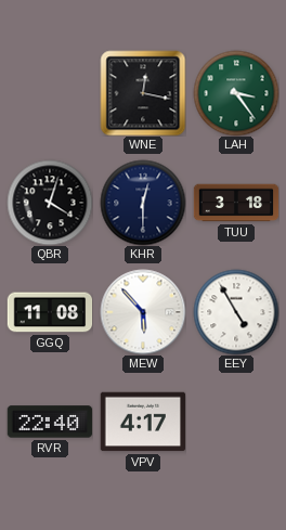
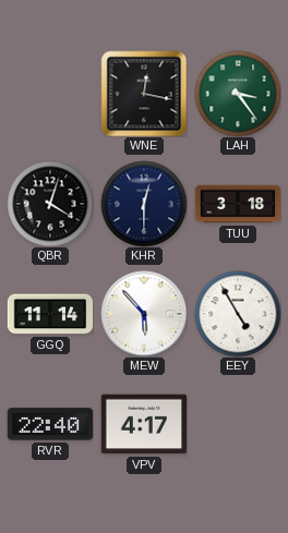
GGQ: 11:08 -> 11:14
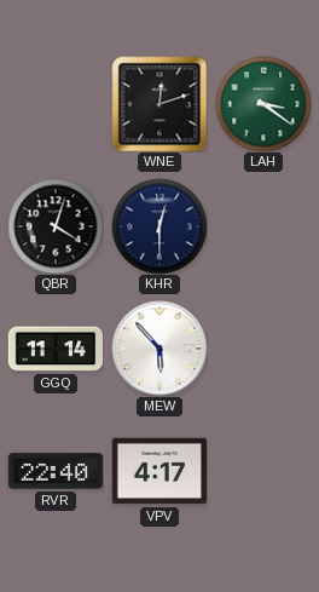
WNE: 12:17 -> 12:12
LAH: 3:24 -> 3:21
TUU: 3:18 -> none
EEY: 4:55 -> none
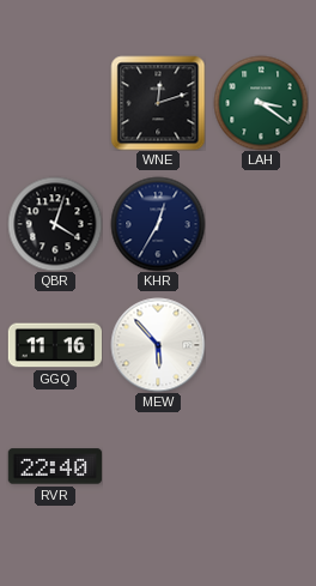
KHR: 12:30 -> 12:35
GGQ: 11:14 -> 11:16
VPV: 4:17 -> none
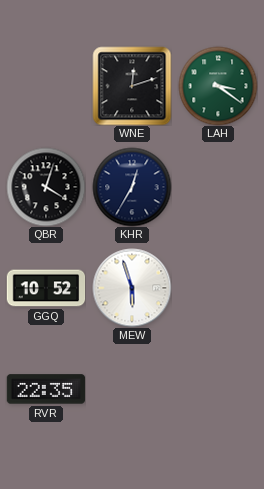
GGQ: 11:16 -> 10:52
MEW: 5:53 -> 5:57
RVR: 22:40 -> 22:35
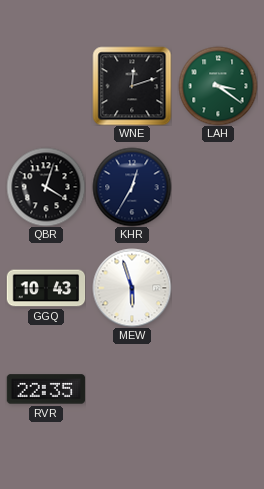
GGQ: 10:52 -> 10:43
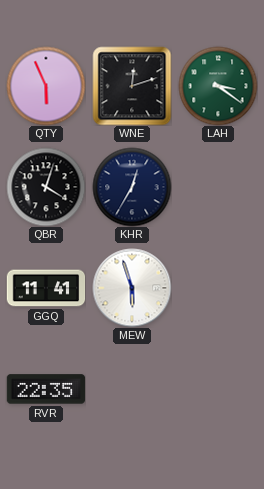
QTY: none -> 5:56
GGQ: 10:43 -> 11:41
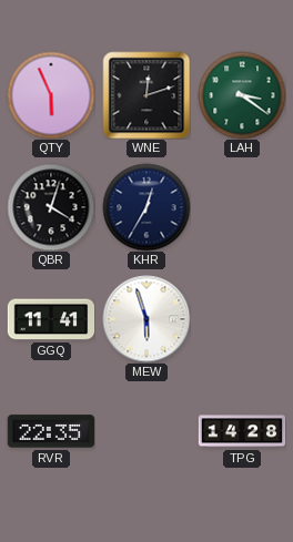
TPG: none -> 14:28
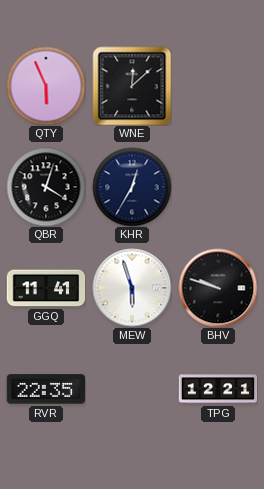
WNE: 12:12 -> 12:08
LAH: 3:21 -> none
BHV: none -> 9:48
TPG: 14:28 -> 12:21
